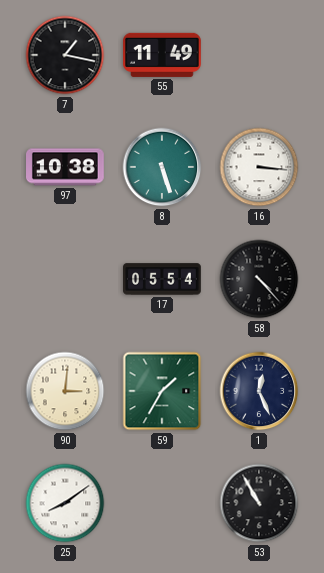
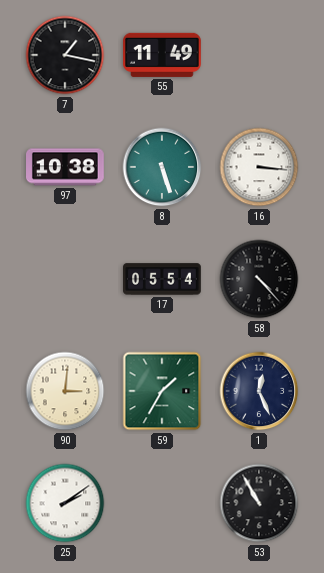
25: 8:09 -> 2:09
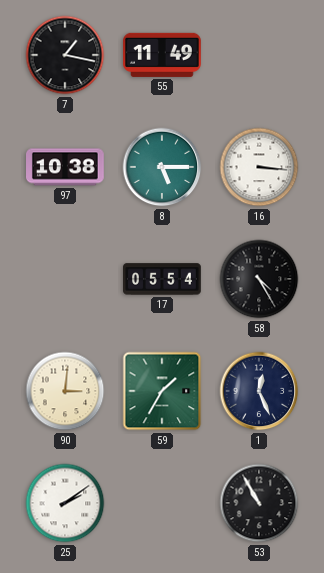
8: 5:27 -> 5:15
58: 4:23 -> 4:25
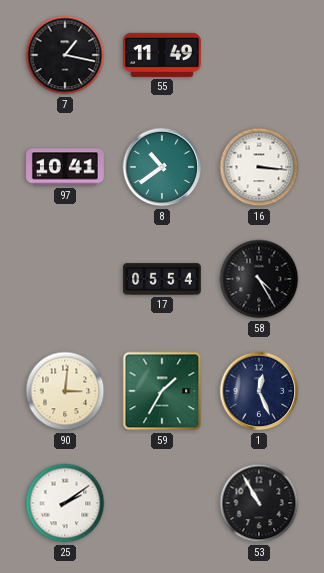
97: 10:38 -> 10:41
8: 5:15 -> 10:39
